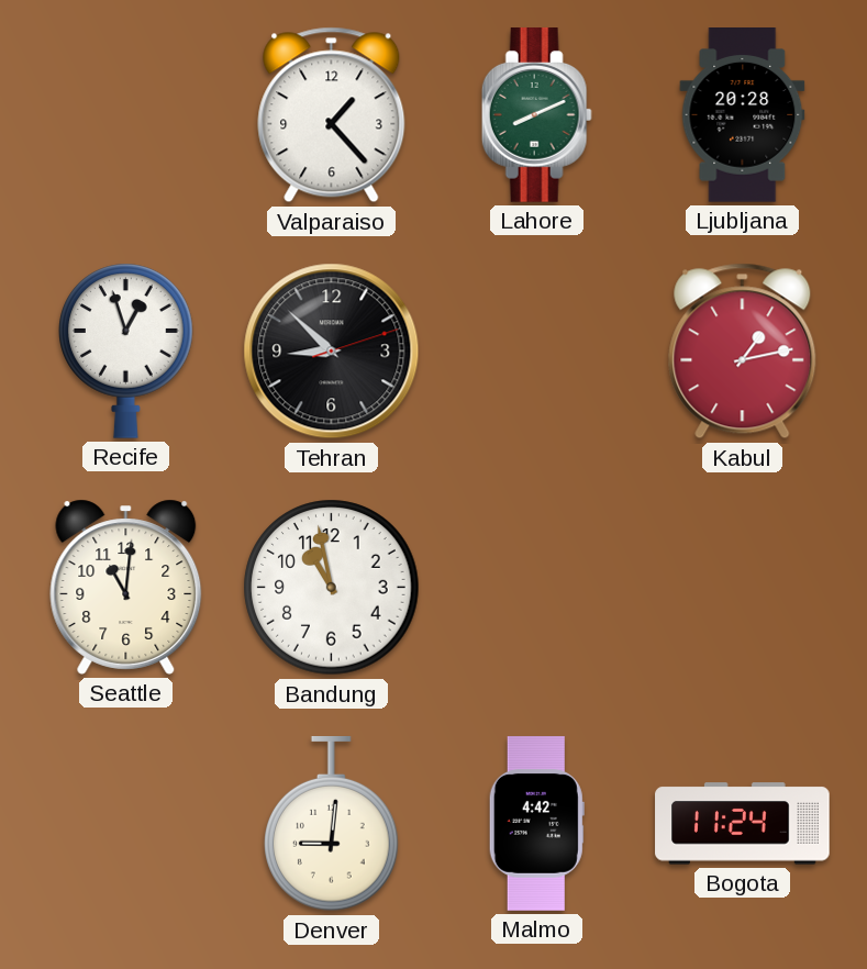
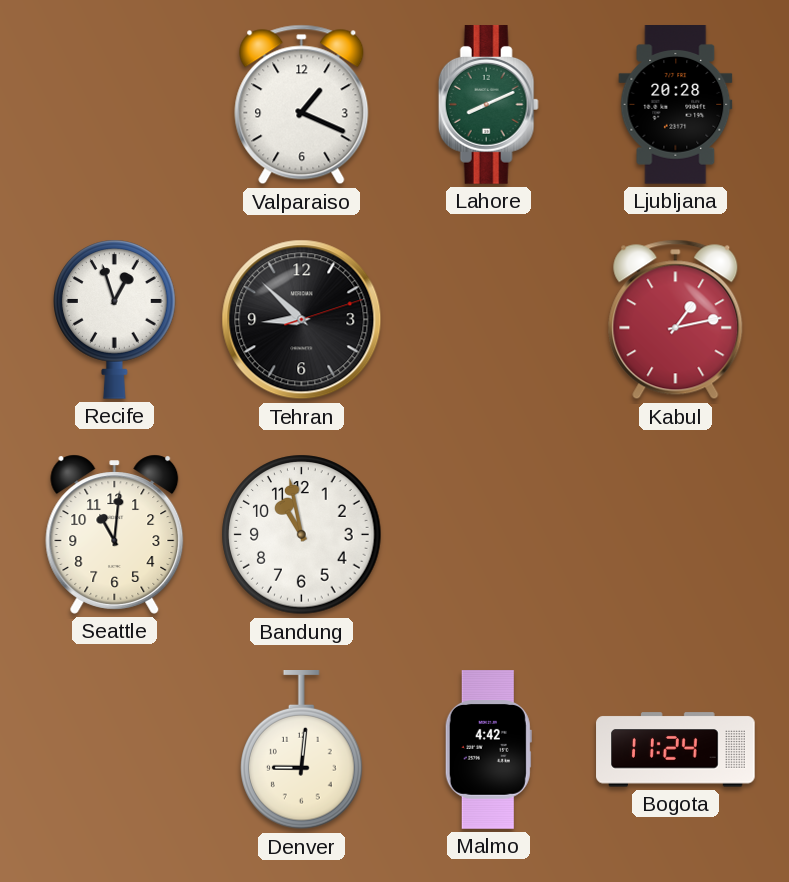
Valparaiso: 1:23 -> 1:19
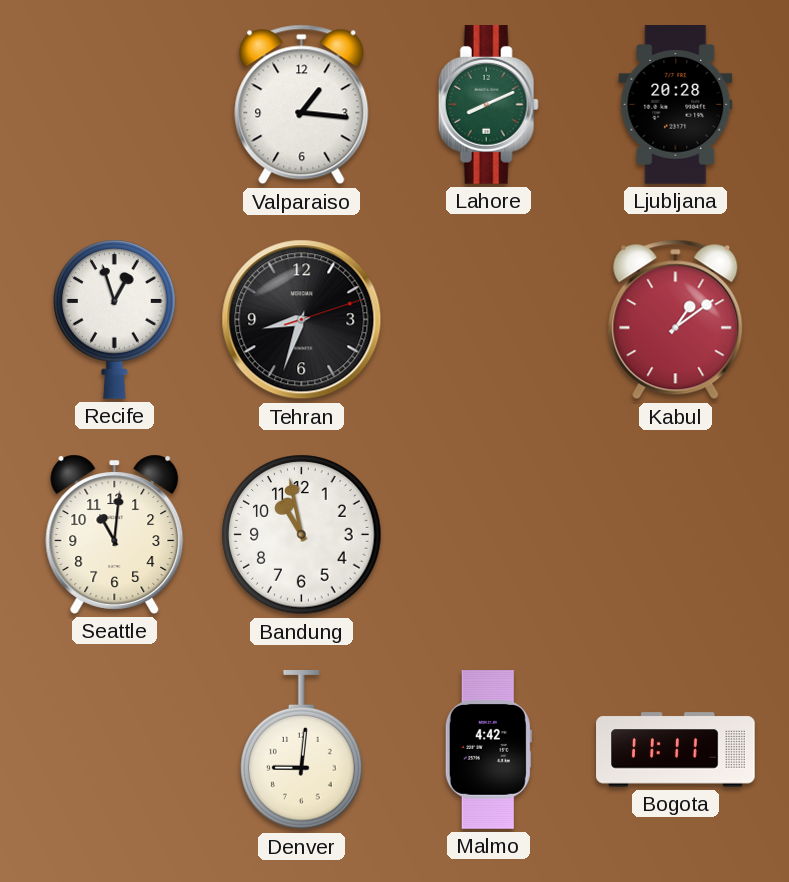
Valparaiso: 1:19 -> 1:16
Tehran: 8:52 -> 8:33
Kabul: 1:13 -> 1:09
Bogota: 11:24 -> 11:11
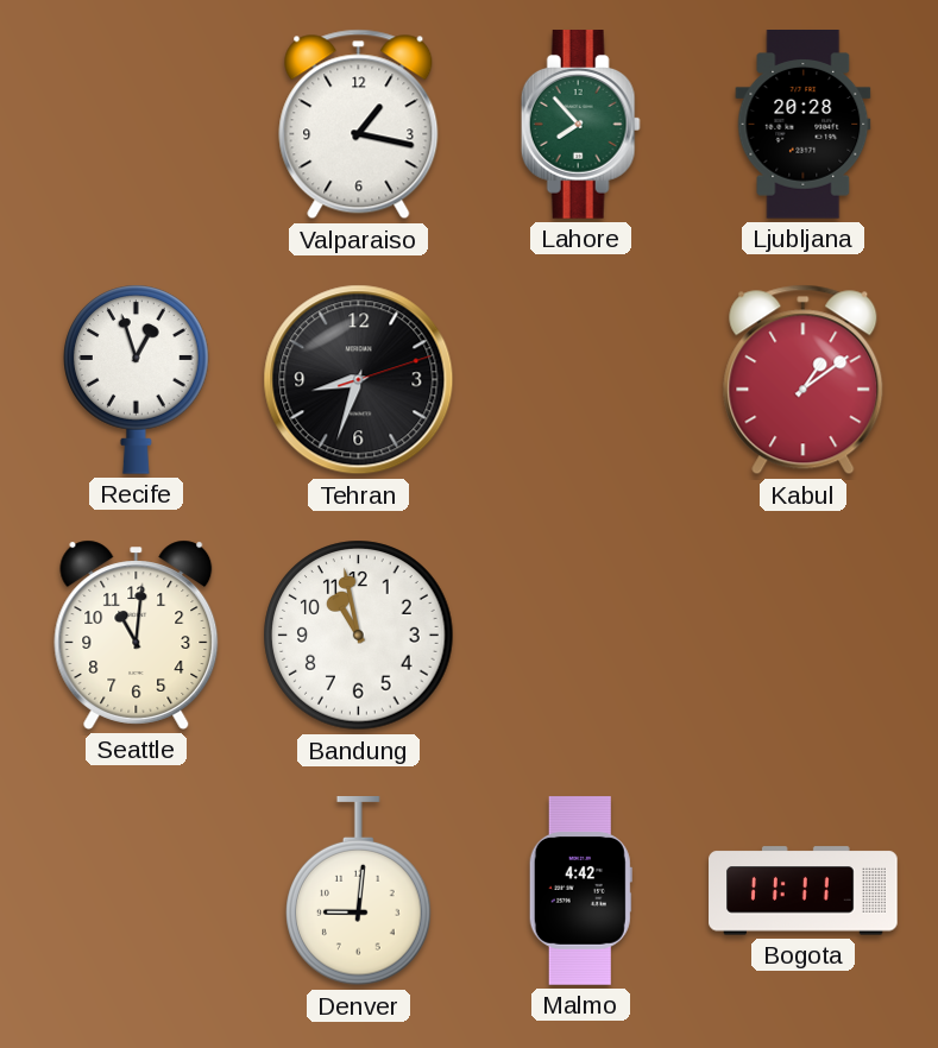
Valparaiso: 1:16 -> 1:17
Lahore: 8:11 -> 7:53
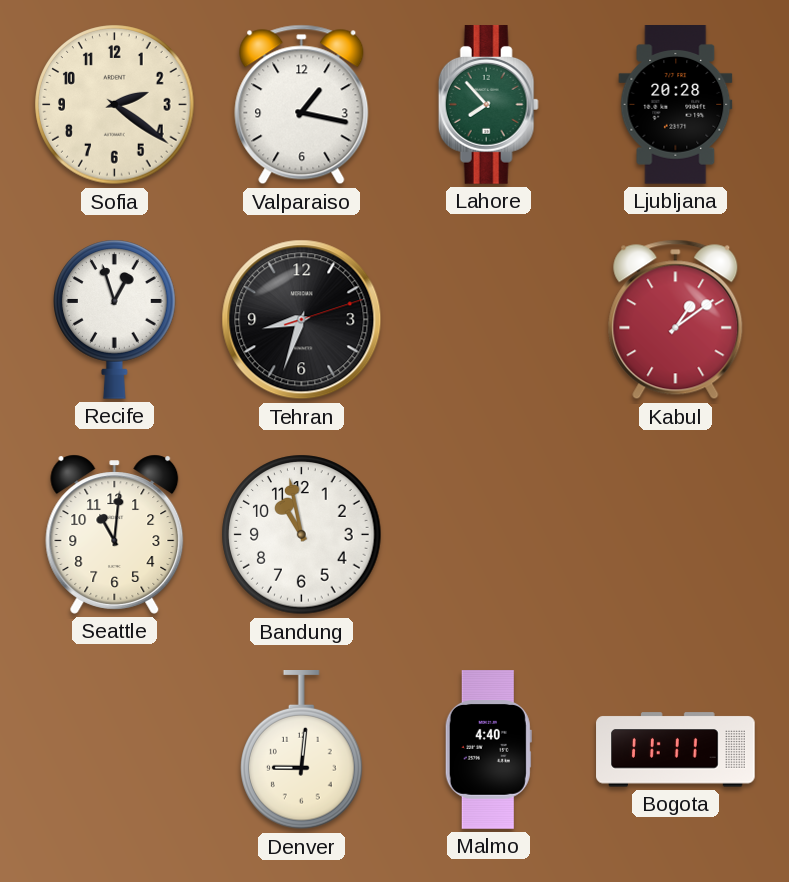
Sofia: none -> 2:21
Malmo: 4:42 -> 4:40
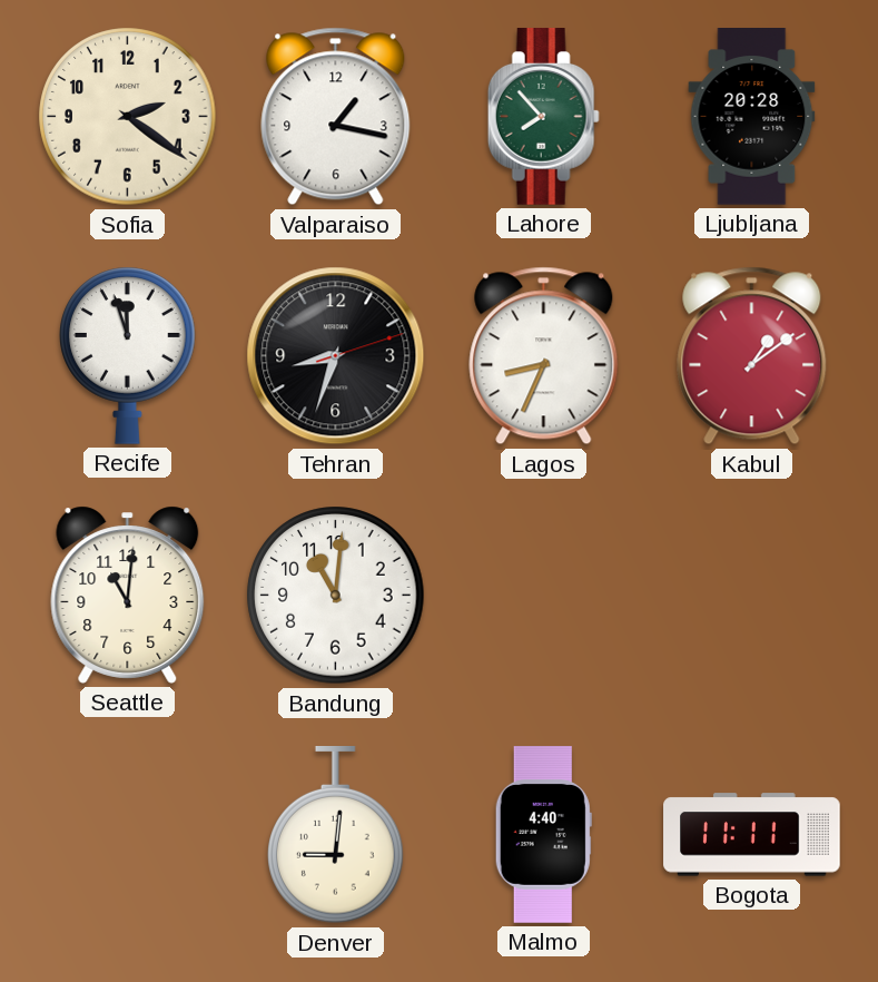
Recife: 12:57 -> 11:57
Lagos: none -> 8:34
Bandung: 10:58 -> 11:01
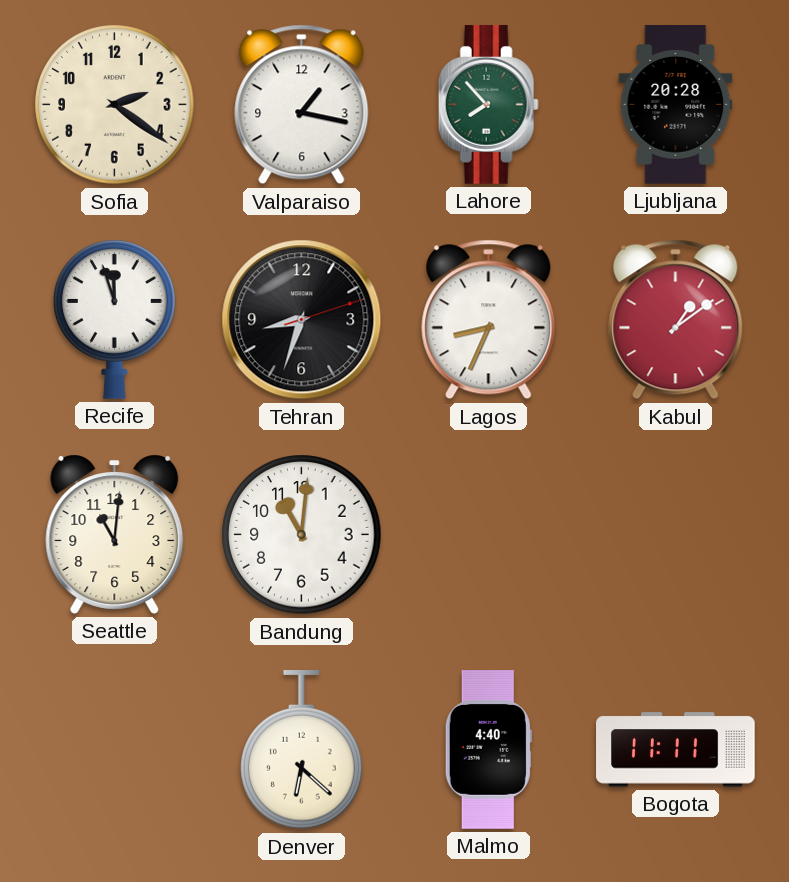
Denver: 9:01 -> 6:22
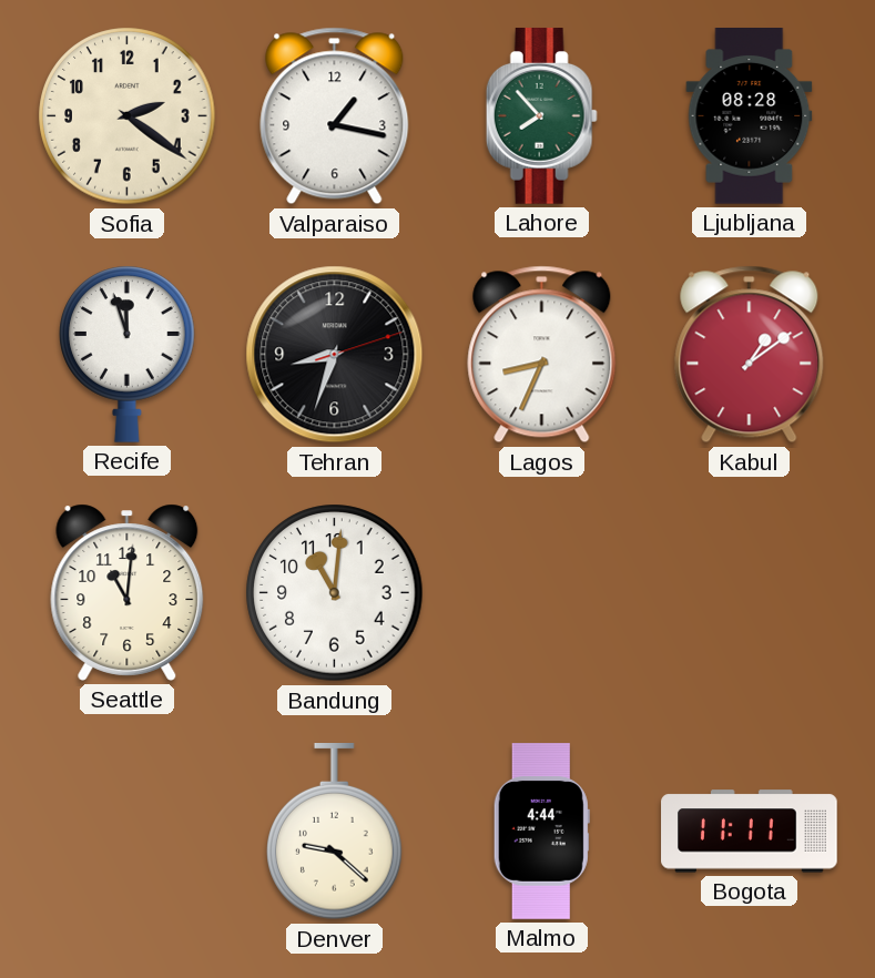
Ljubljana: 20:28 -> 08:28
Denver: 6:22 -> 9:22
Malmo: 4:40 -> 4:44
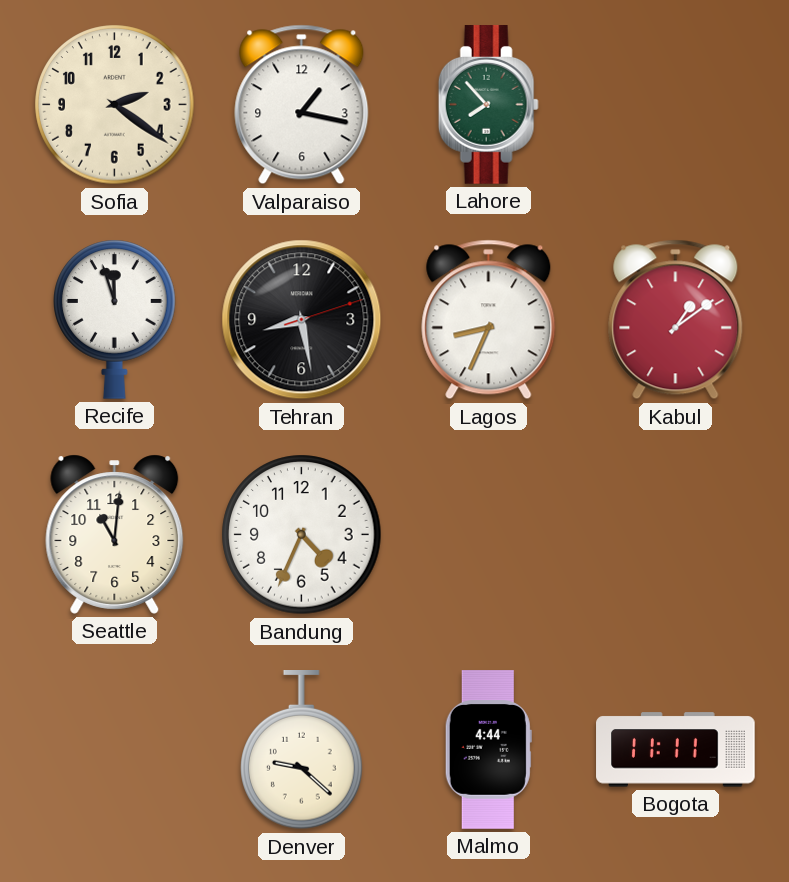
Ljubljana: 08:28 -> none
Tehran: 8:33 -> 8:28
Bandung: 11:01 -> 4:34
